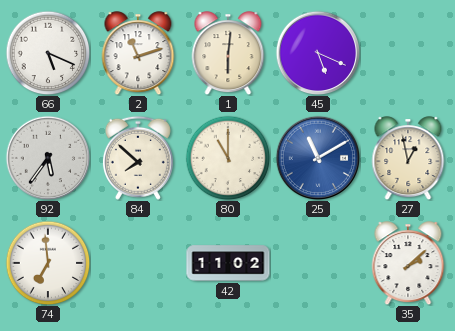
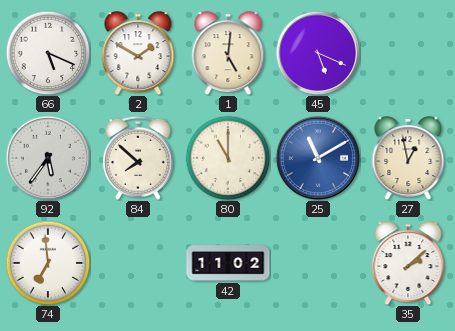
2: 11:12 -> 1:50
1: 6:01 -> 5:01
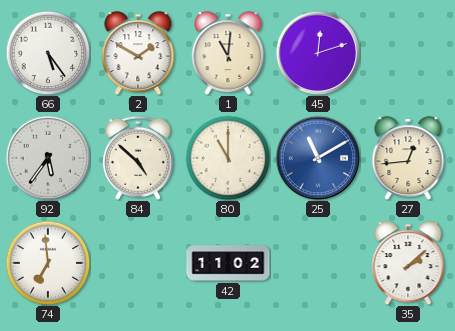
66: 5:19 -> 5:24
1: 5:01 -> 11:01
45: 5:19 -> 12:12
84: 7:52 -> 4:52
27: 12:58 -> 12:44
